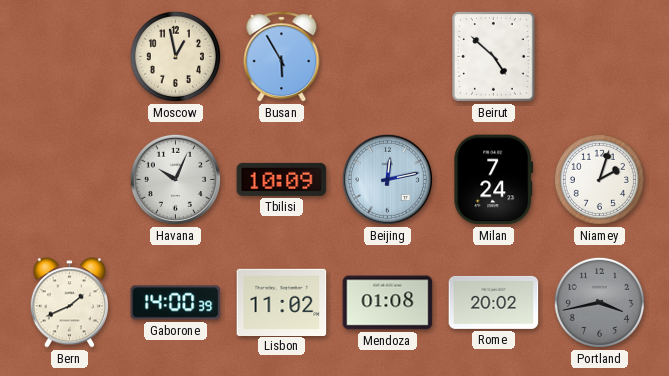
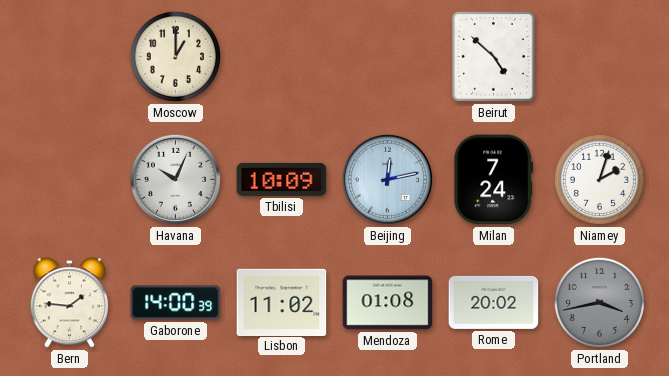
Moscow: 12:58 -> 1:00
Busan: 5:55 -> none
Bern: 1:41 -> 1:46
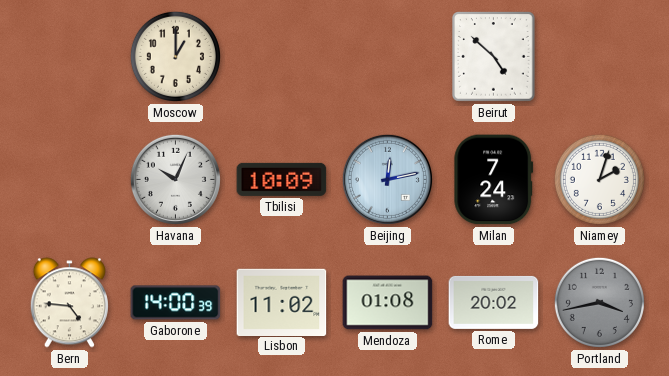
Bern: 1:46 -> 4:46
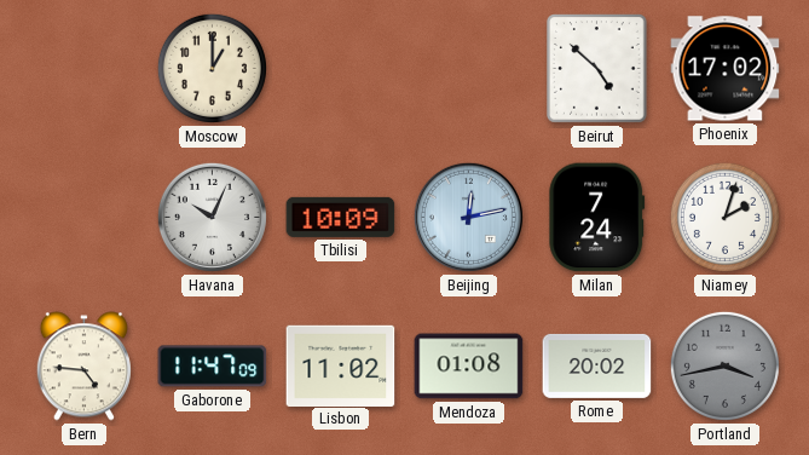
Phoenix: none -> 17:02
Gaborone: 14:00 -> 11:47
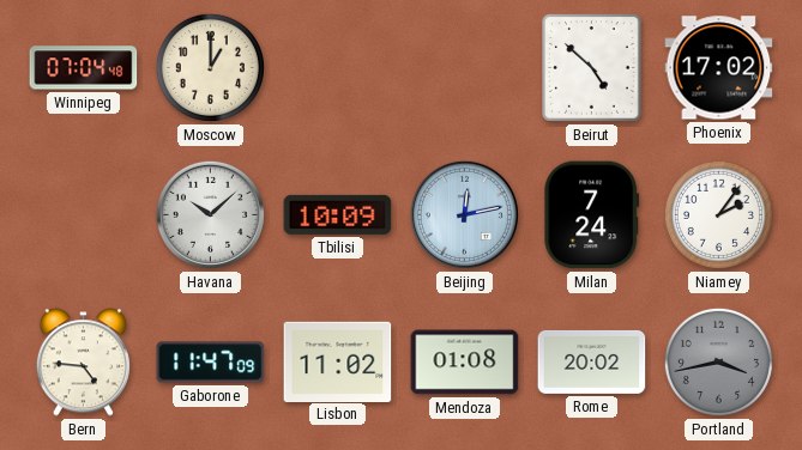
Winnipeg: none -> 07:04
Havana: 10:04 -> 10:08
Niamey: 2:03 -> 2:06
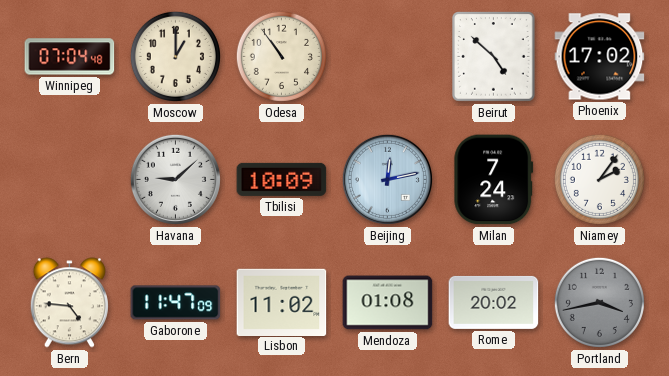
Odesa: none -> 10:54
Havana: 10:08 -> 9:08
